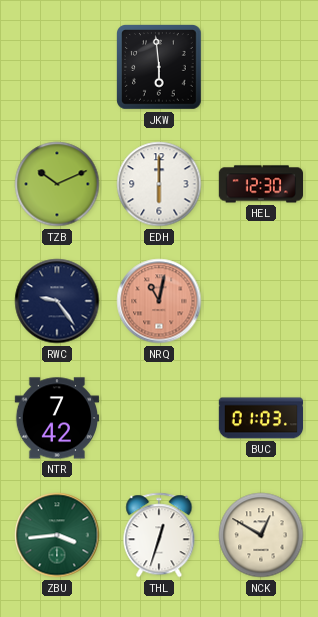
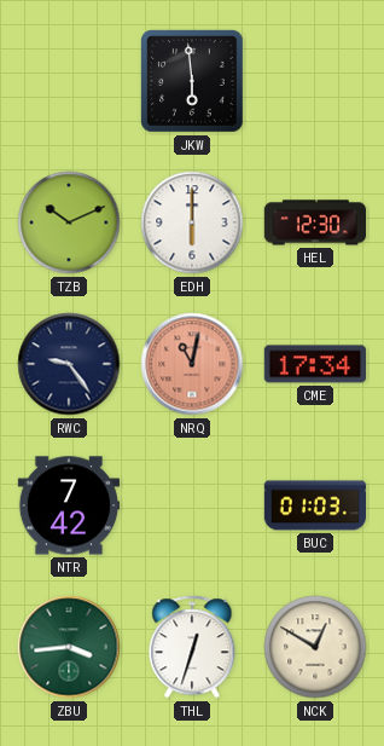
CME: none -> 17:34
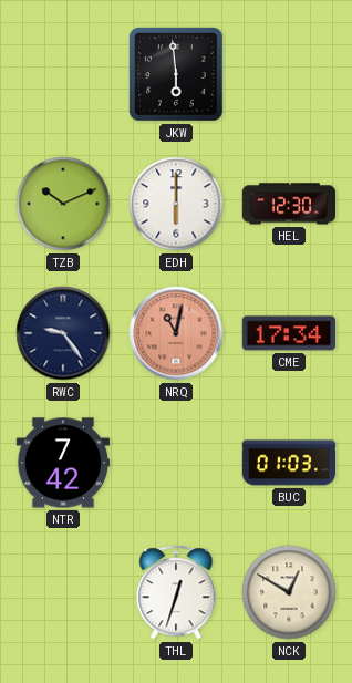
ZBU: 3:44 -> none
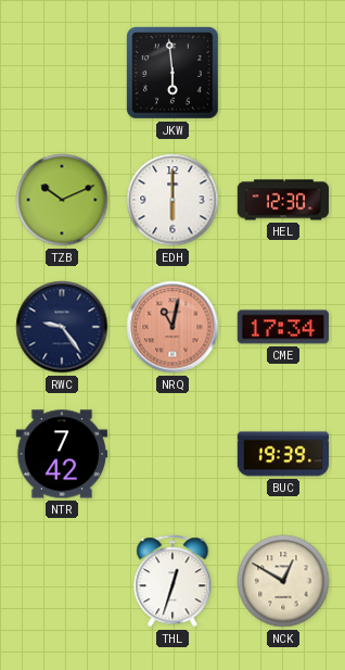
BUC: 01:03 -> 19:39
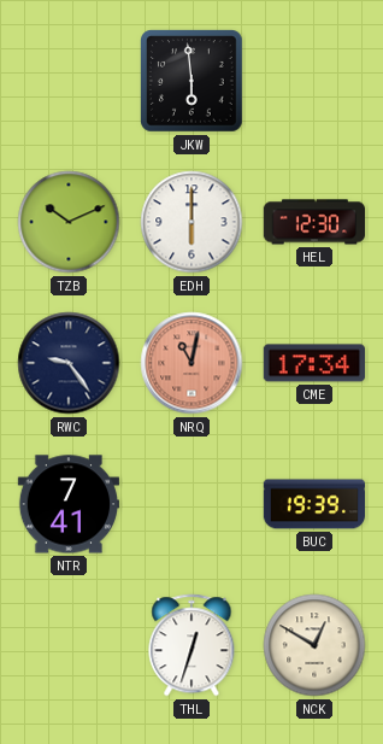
NTR: 7:42 -> 7:41
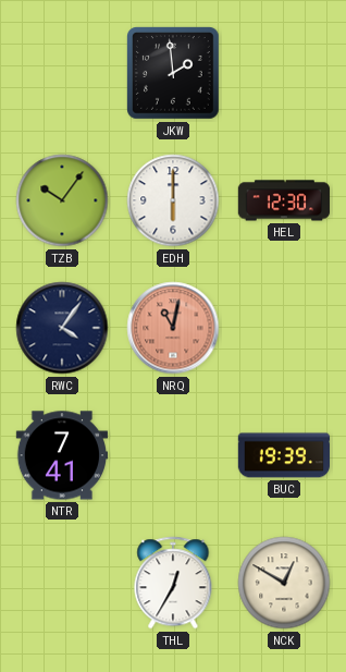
JKW: 5:59 -> 1:59
TZB: 10:11 -> 10:06
RWC: 9:24 -> 4:06
CME: 17:34 -> none
THL: 12:33 -> 12:35
